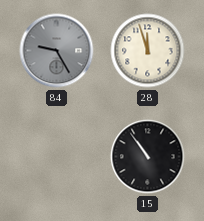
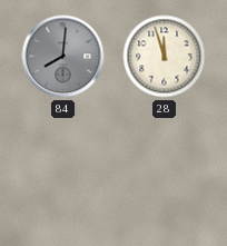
84: 9:25 -> 8:01
15: 10:54 -> none
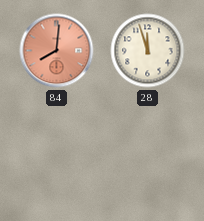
84 dial: grey -> salmon
